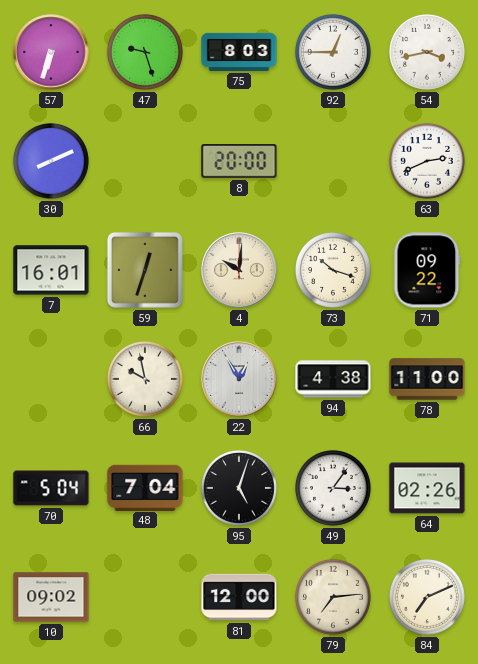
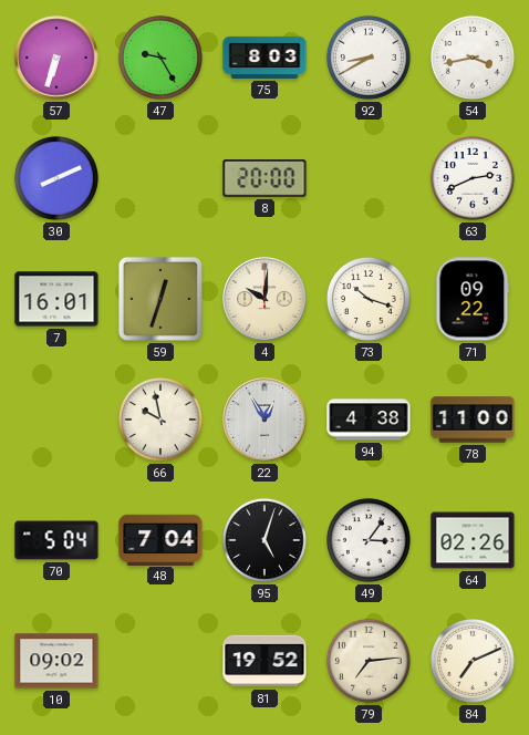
47: 9:27 -> 9:25
92: 12:45 -> 8:40
81: 12:00 -> 19:52
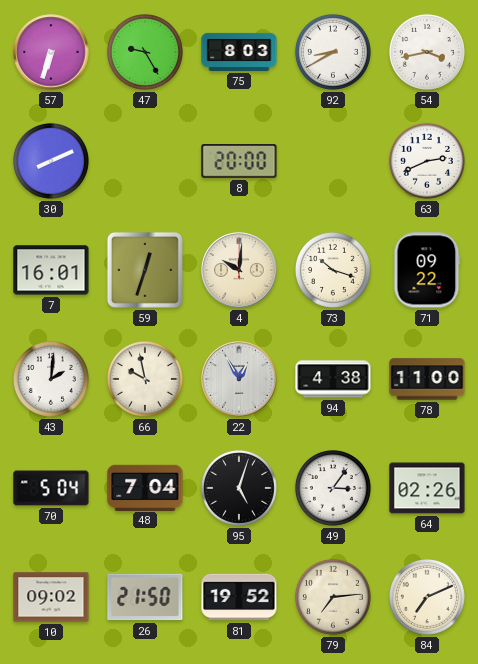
43: none -> 2:01
26: none -> 21:50
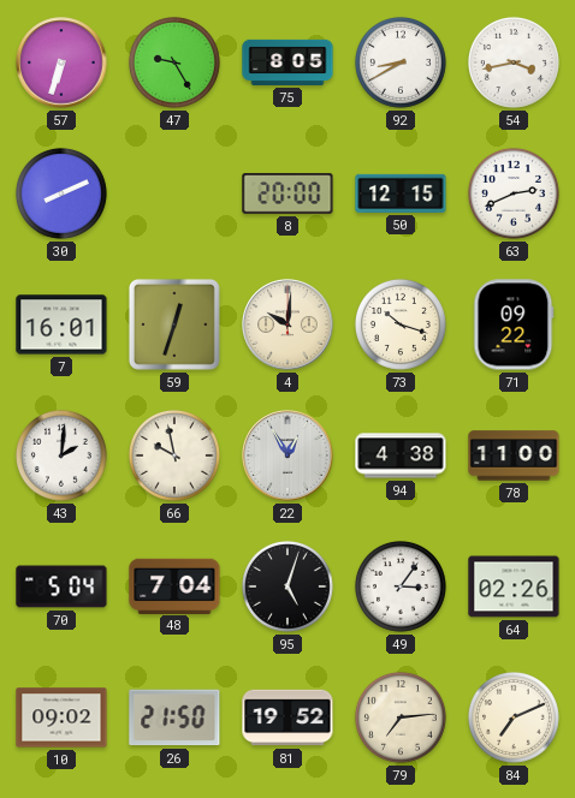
75: 8:03 -> 8:05
50: none -> 12:15
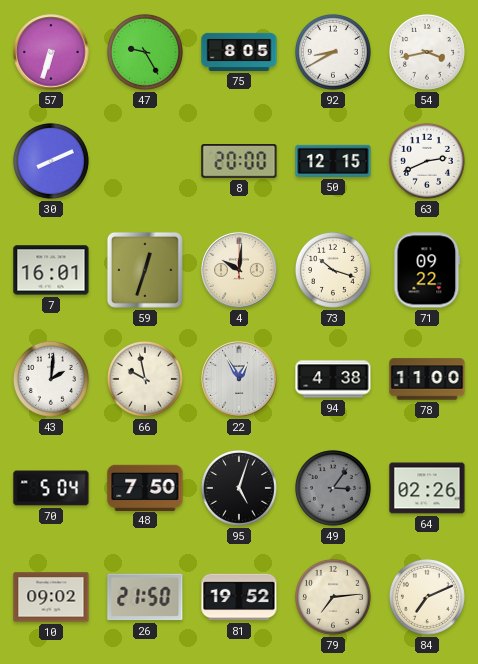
48: 7:04 -> 7:50
49 dial: white -> grey
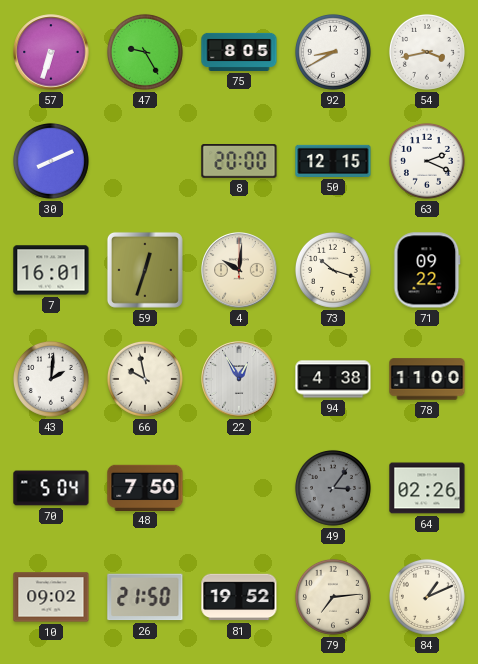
63: 2:41 -> 2:19
95: 5:03 -> none
84: 7:11 -> 1:11
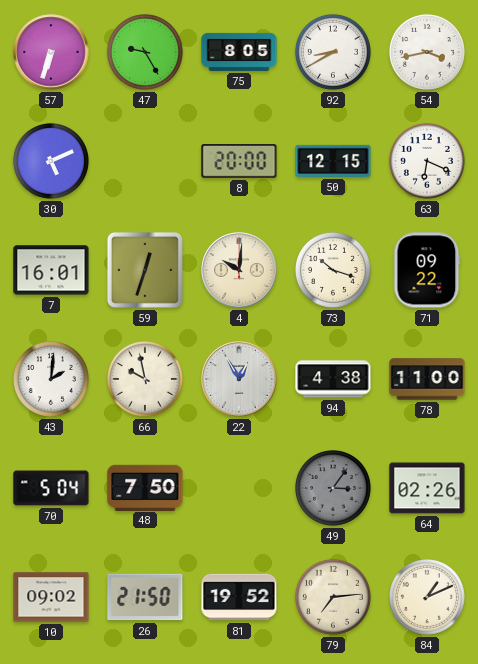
30: 8:11 -> 5:11
63: 2:19 -> 6:19
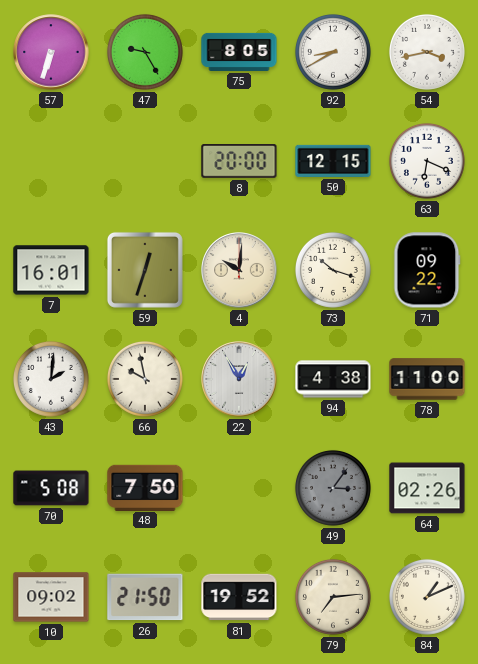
30: 5:11 -> none
70: 5:04 -> 5:08
